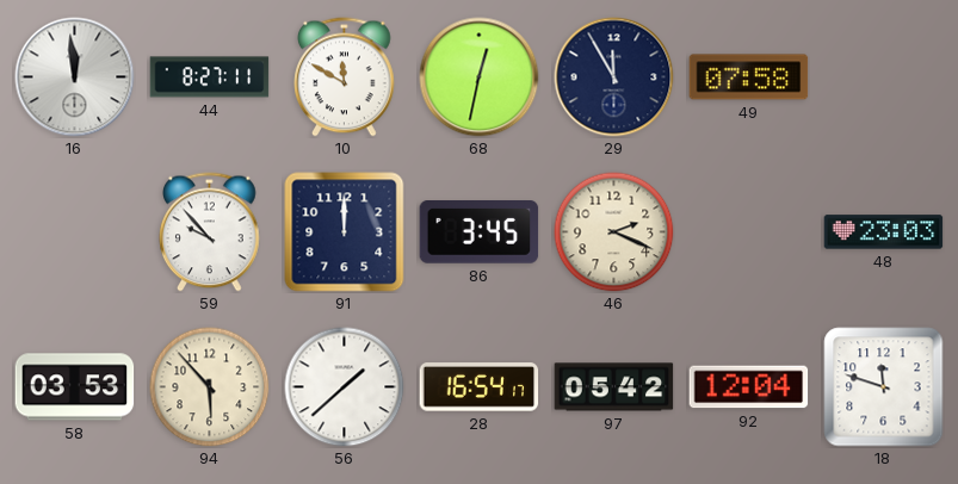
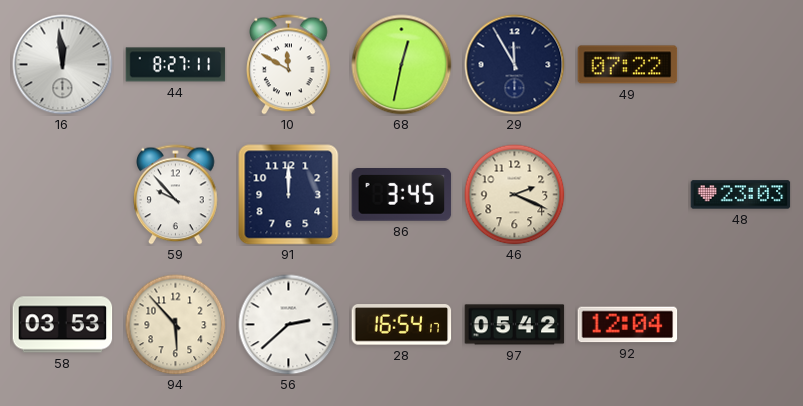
49: 07:58 -> 07:22
56: 1:38 -> 2:38
18: 11:48 -> none
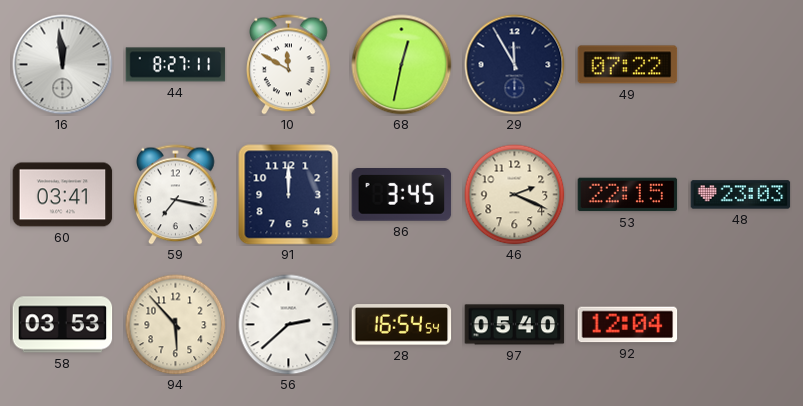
60: none -> 03:41
59: 9:53 -> 7:17
53: none -> 22:15
28: 16:54:17 -> 16:54:54
97: 05:42 -> 05:40
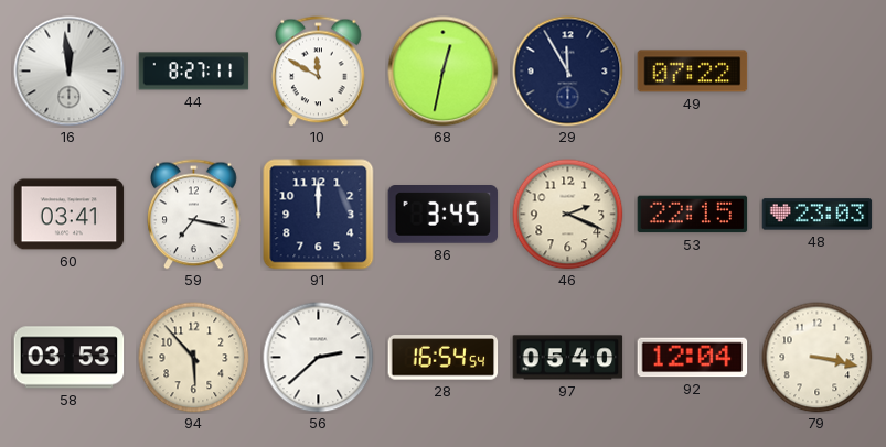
79: none -> 3:17
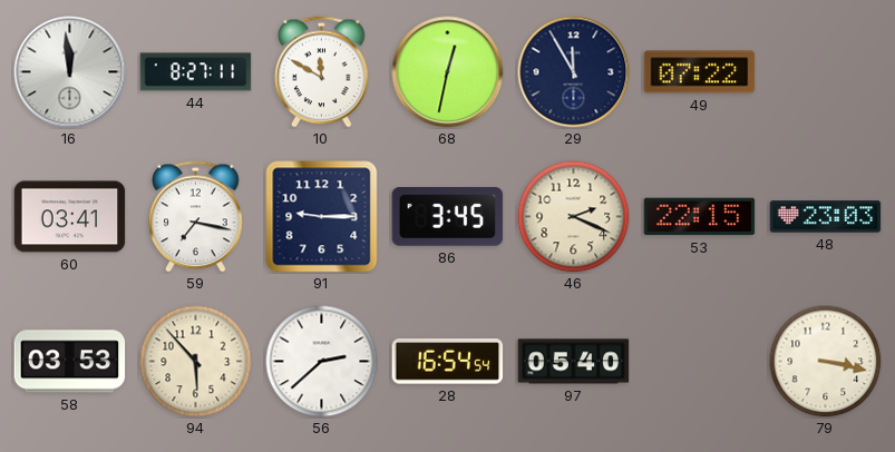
91: 12:00 -> 9:15
92: 12:04 -> none
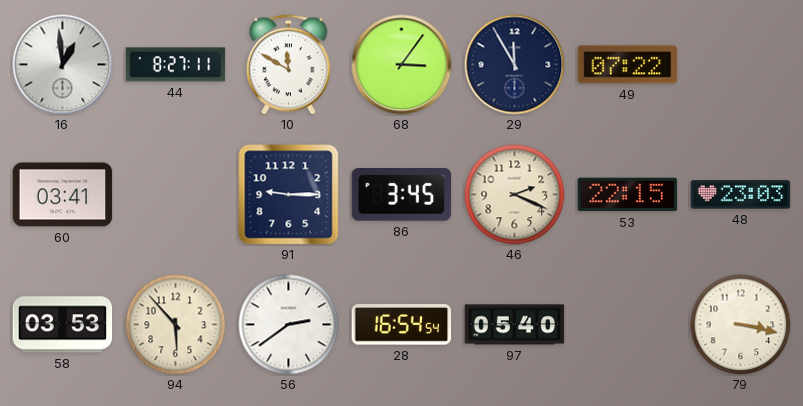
16: 11:59 -> 12:59
68: 12:32 -> 3:06
59: 7:17 -> none
56: 2:38 -> 2:39
